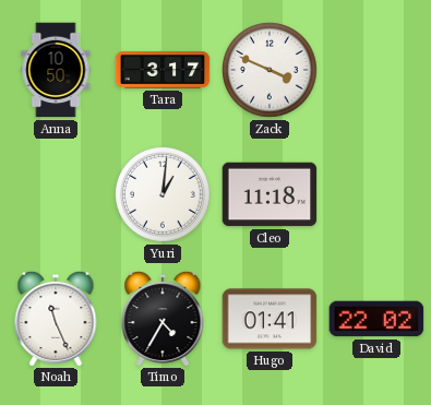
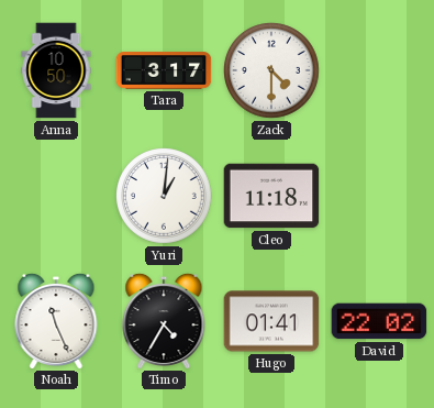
Zack: 3:49 -> 4:30
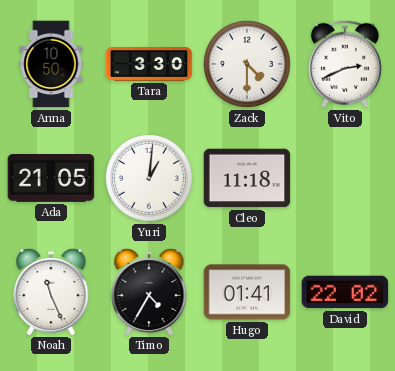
Tara: 3:17 -> 3:30
Vito: none -> 2:41
Ada: none -> 21:05
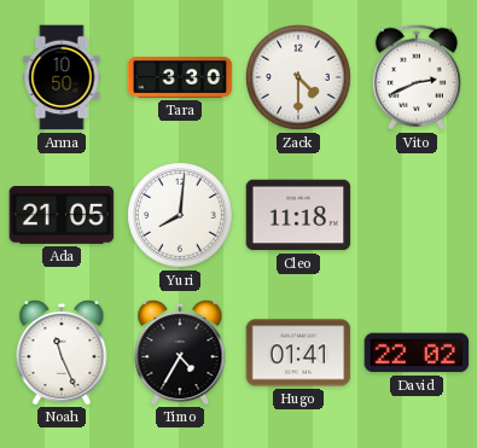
Yuri: 1:01 -> 8:01
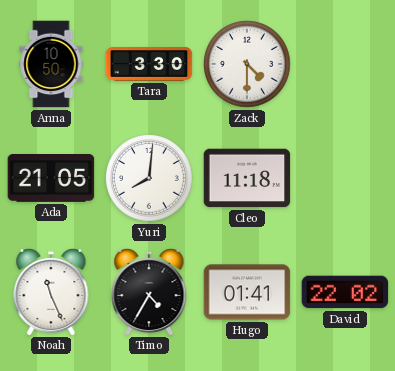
Vito: 2:41 -> none
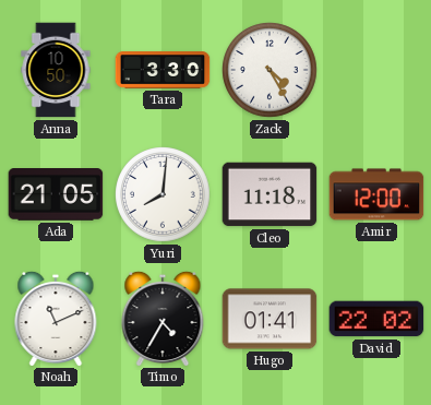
Zack: 4:30 -> 4:25
Amir: none -> 12:00
Noah: 11:26 -> 11:11
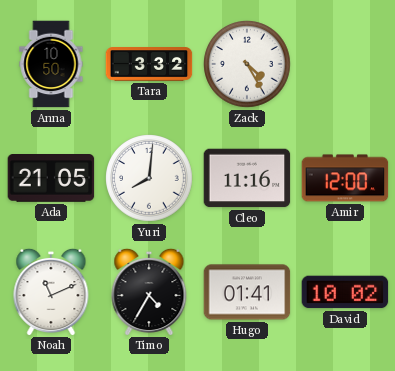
Tara: 3:30 -> 3:32
Cleo: 11:18 -> 11:16
David: 22:02 -> 10:02
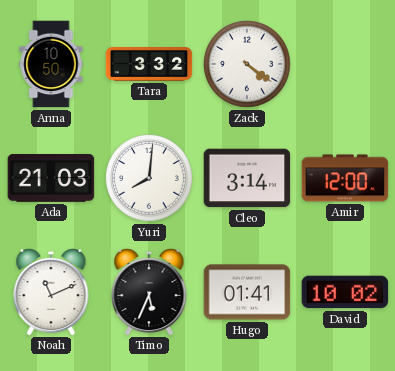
Zack: 4:25 -> 4:21
Ada: 21:05 -> 21:03
Cleo: 11:16 -> 3:14
Timo: 4:35 -> 5:34
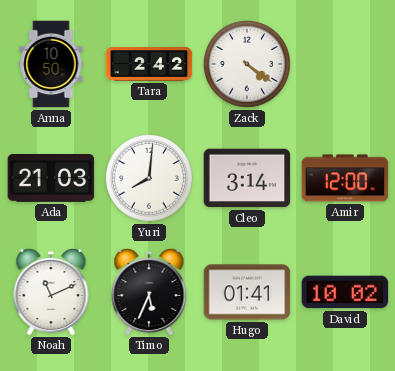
Tara: 3:32 -> 2:42
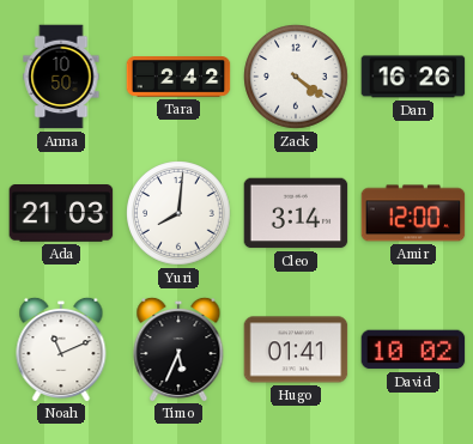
Dan: none -> 16:26
